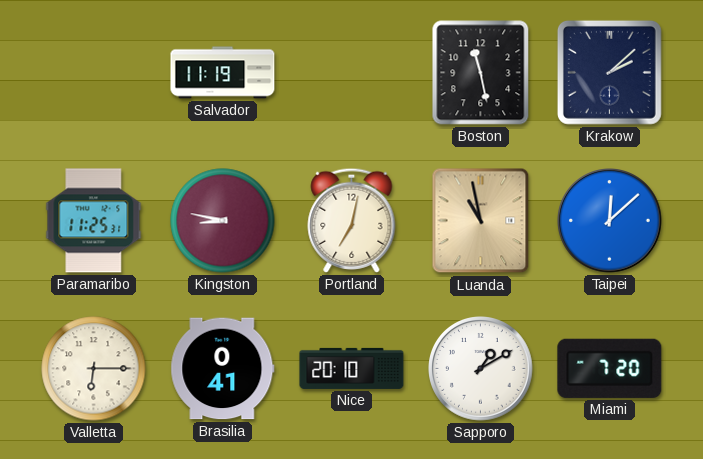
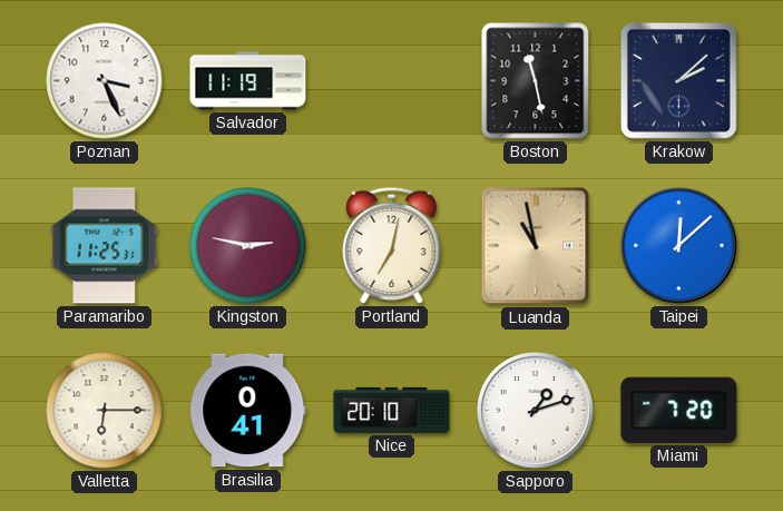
Poznan: none -> 3:26
Kingston: 8:47 -> 2:47
Sapporo: 1:10 -> 1:12
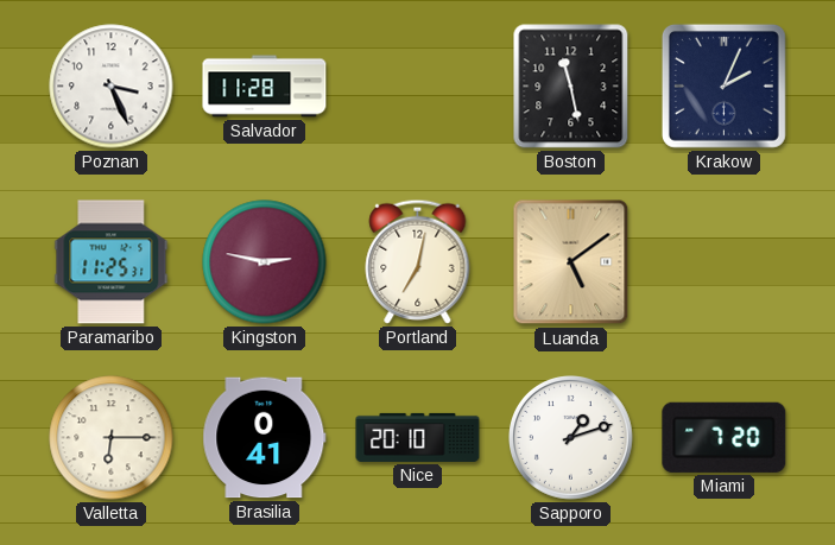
Salvador: 11:19 -> 11:28
Krakow: 2:08 -> 2:04
Luanda: 10:58 -> 5:09
Taipei: 12:08 -> none
